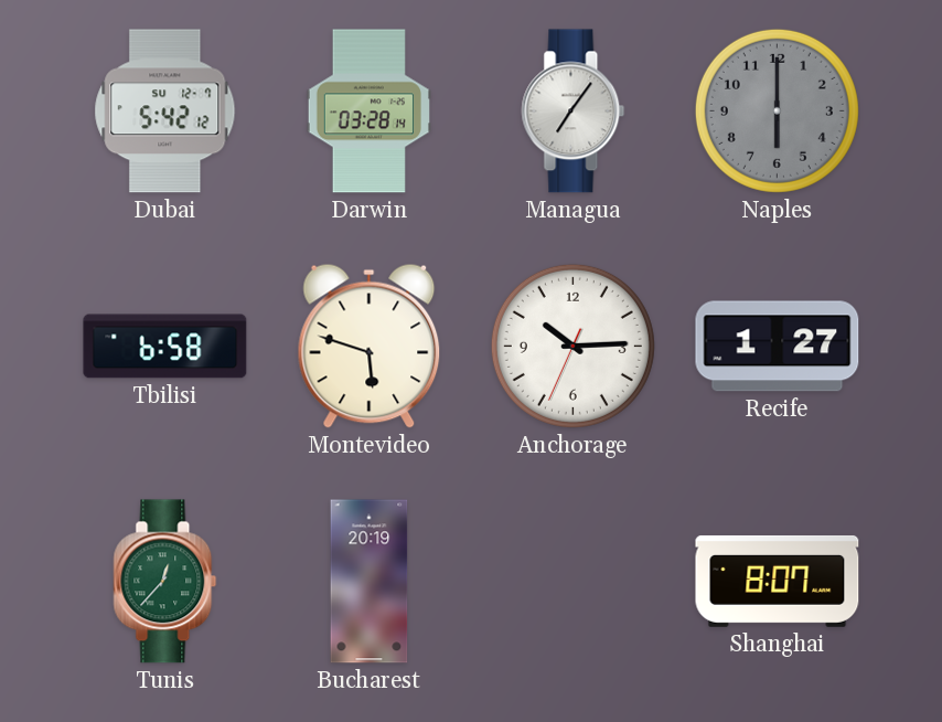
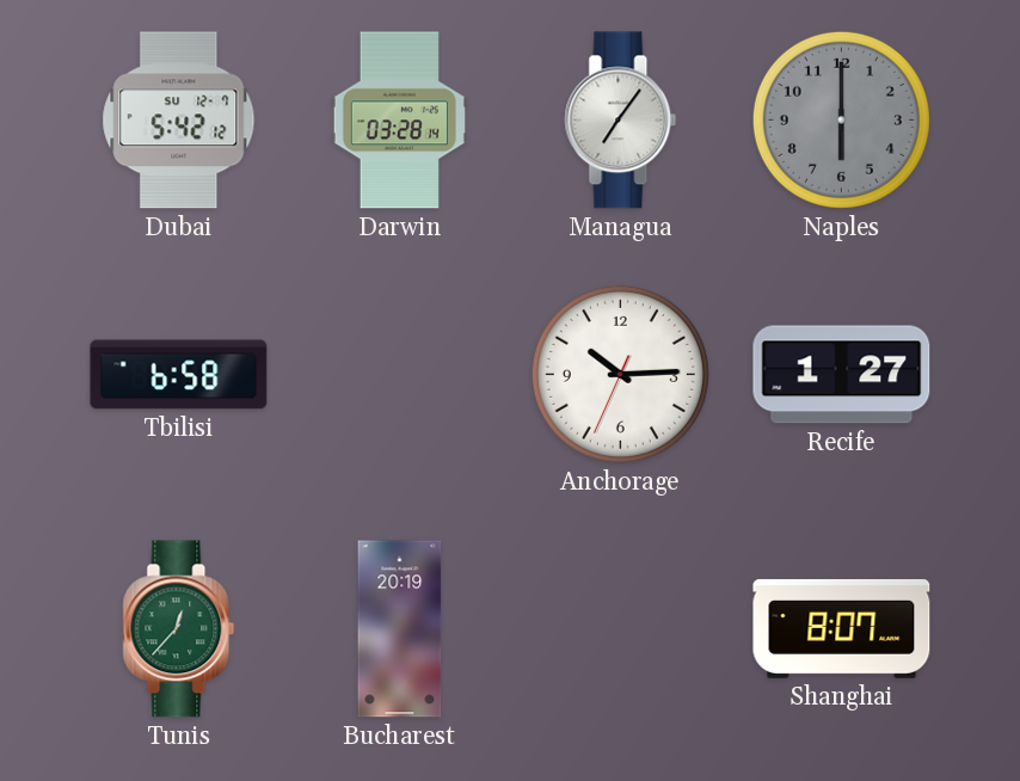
Montevideo: 5:48 -> none
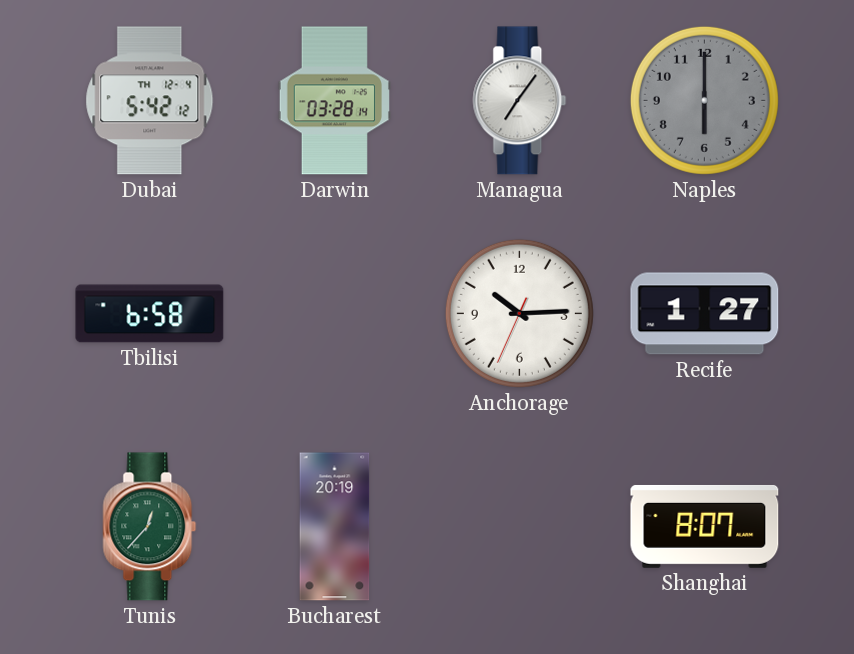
Dubai date: SU 12-7 -> TH 12-4
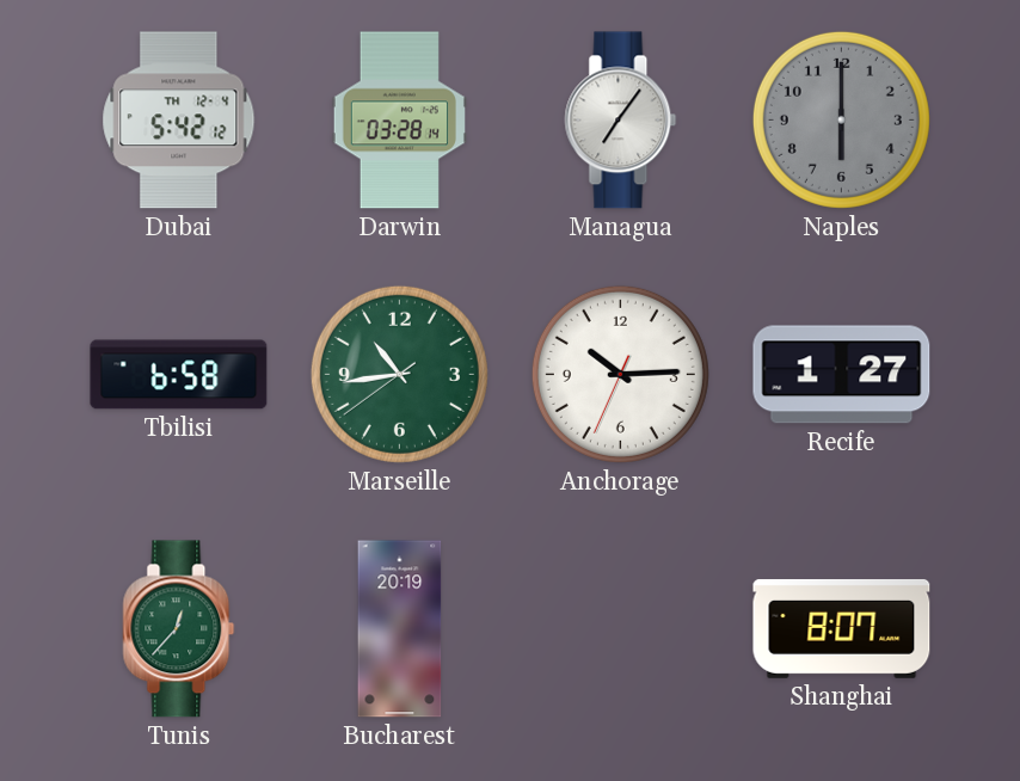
Marseille: none -> 10:43
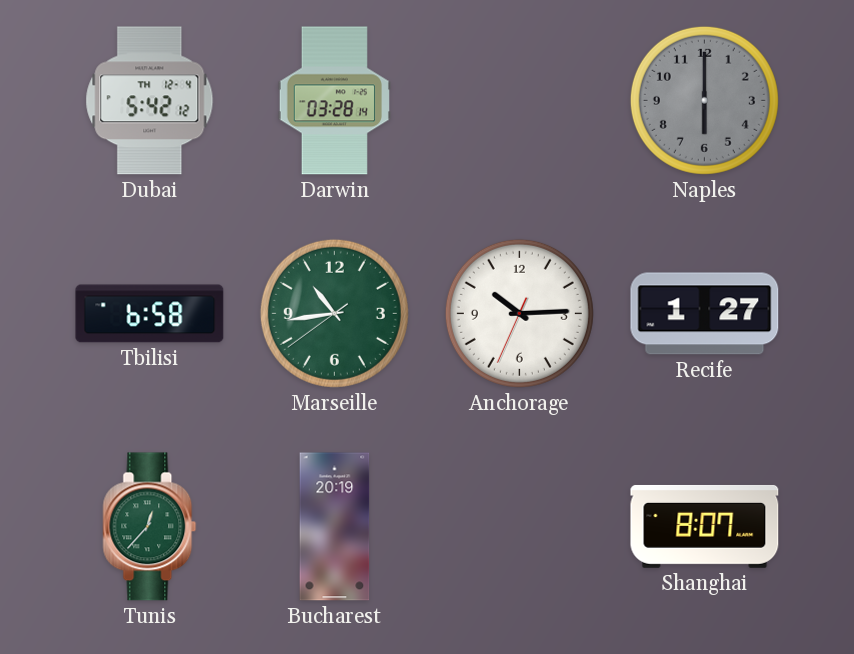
Managua: 7:06 -> none
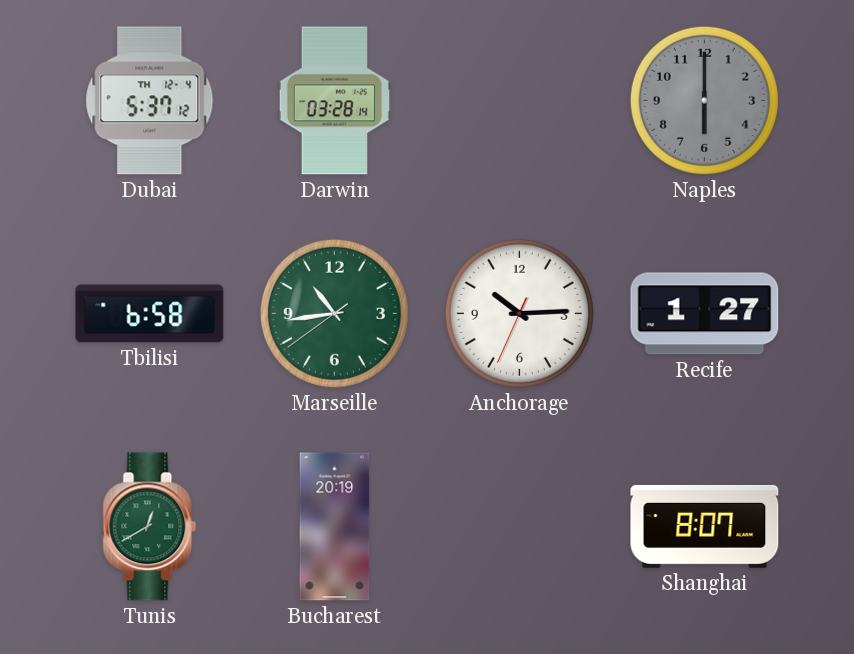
Dubai: 5:42 -> 5:37
Tunis: 12:37 -> 12:40
